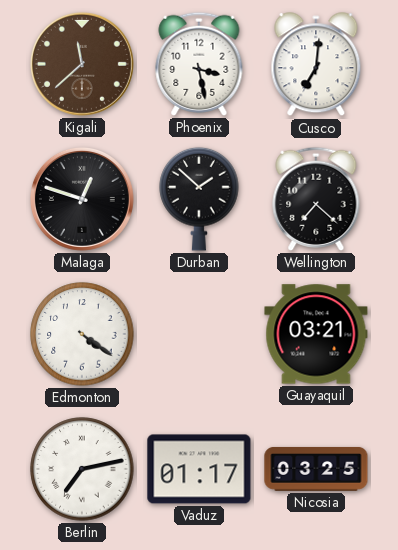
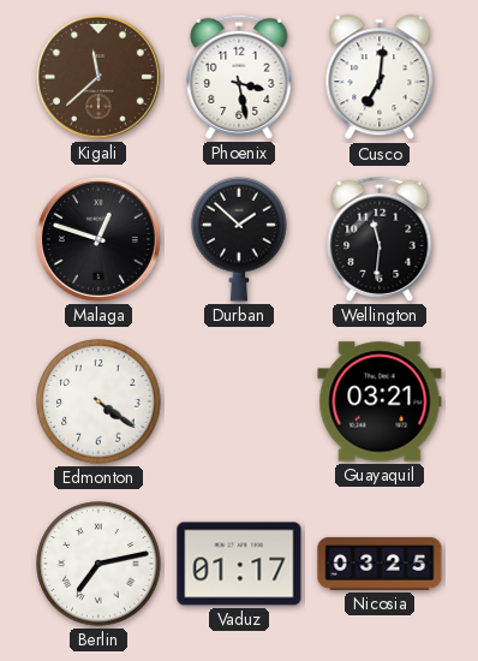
Wellington: 7:22 -> 11:31
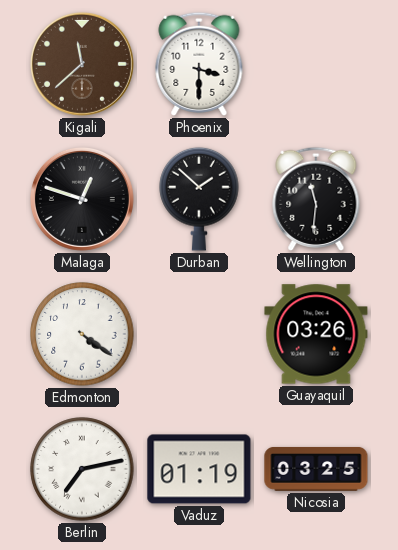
Phoenix: 3:28 -> 3:30
Cusco: 7:01 -> none
Guayaquil: 03:21 -> 03:26
Vaduz: 01:17 -> 01:19
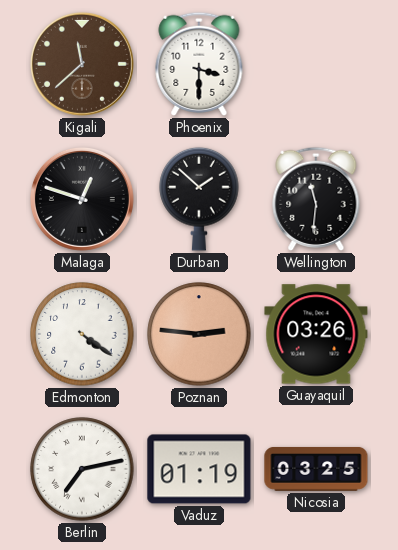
Poznan: none -> 2:46
